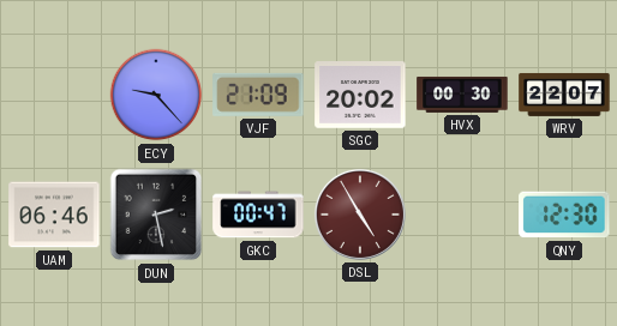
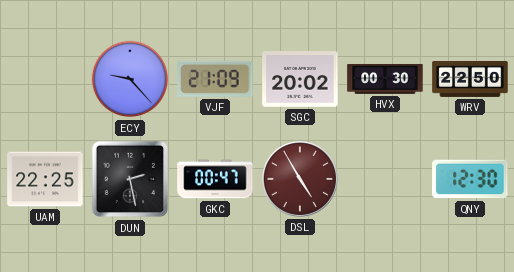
WRV: 22:07 -> 22:50
UAM: 06:46 -> 22:25
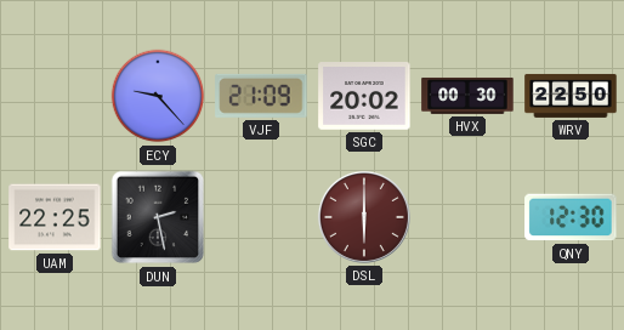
GKC: 00:47 -> none
DSL: 4:55 -> 6:00
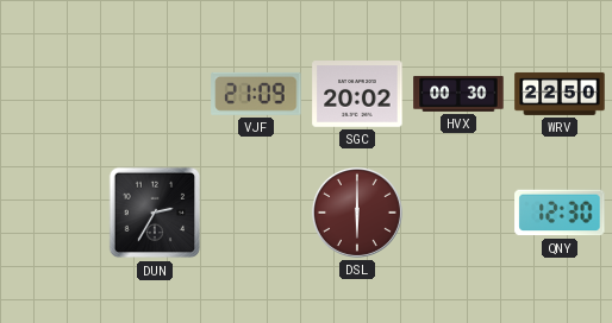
ECY: 9:23 -> none
UAM: 22:25 -> none
DUN: 2:28 -> 2:35
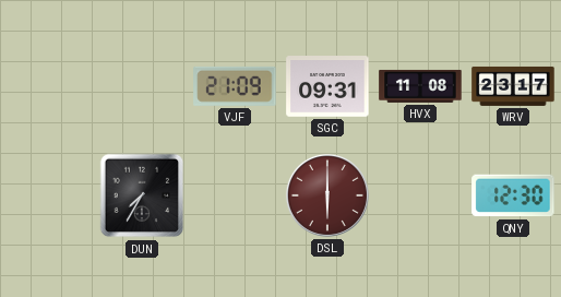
SGC: 20:02 -> 09:31
HVX: 00:30 -> 11:08
WRV: 22:50 -> 23:17
DUN: 2:35 -> 7:35
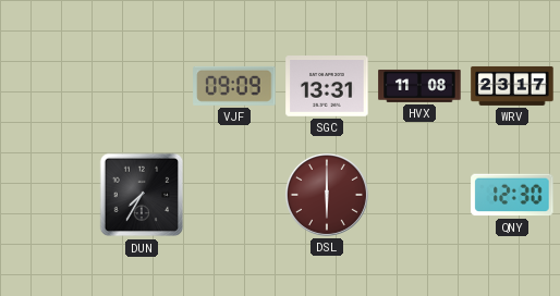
VJF: 21:09 -> 09:09
SGC: 09:31 -> 13:31
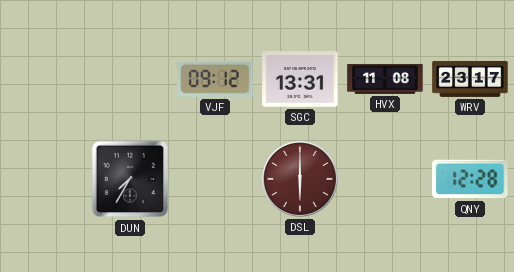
VJF: 09:09 -> 09:12
QNY: 12:30 -> 12:28
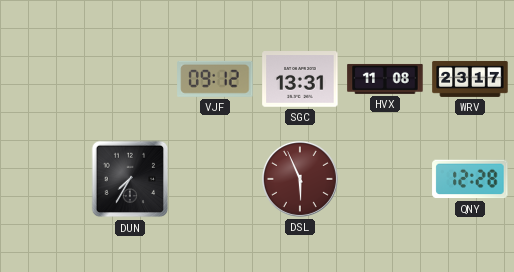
DSL: 6:00 -> 5:56
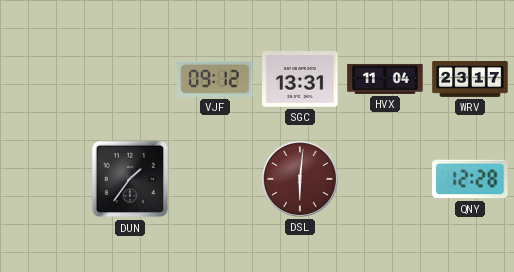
HVX: 11:08 -> 11:04
DUN: 7:35 -> 1:36
DSL: 5:56 -> 6:01
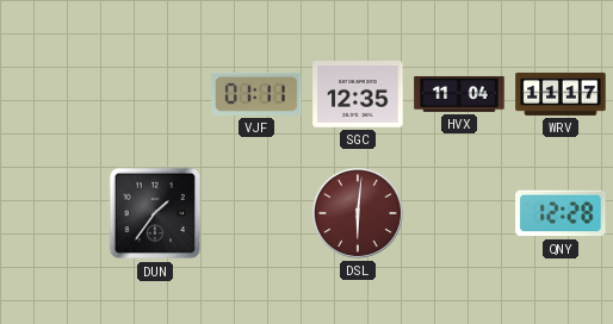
VJF: 09:12 -> 01:11
SGC: 13:31 -> 12:35
WRV: 23:17 -> 11:17
